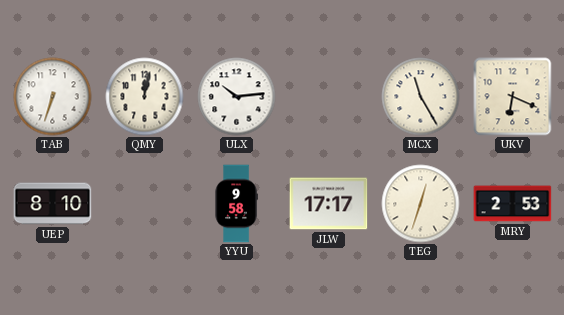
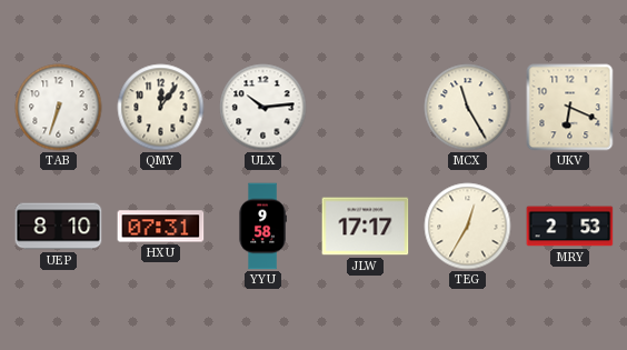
QMY: 12:02 -> 12:06
HXU: none -> 07:31
TEG: 12:33 -> 12:35
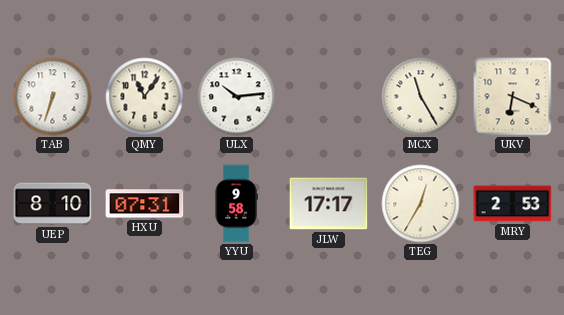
QMY: 12:06 -> 11:06
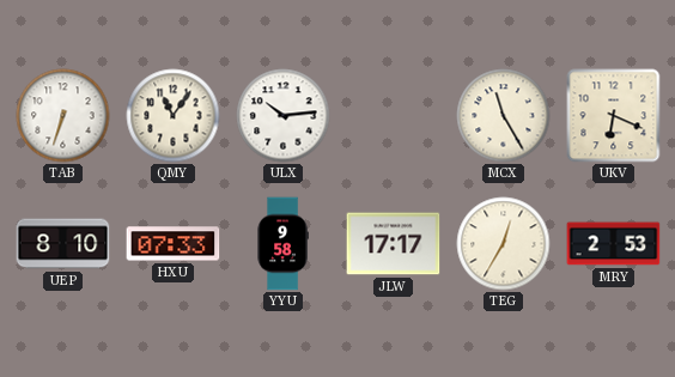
HXU: 07:31 -> 07:33
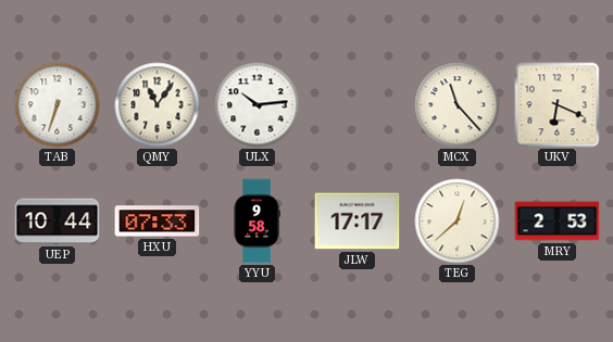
MCX: 11:25 -> 11:23
UEP: 8:10 -> 10:44
TEG: 12:35 -> 12:38
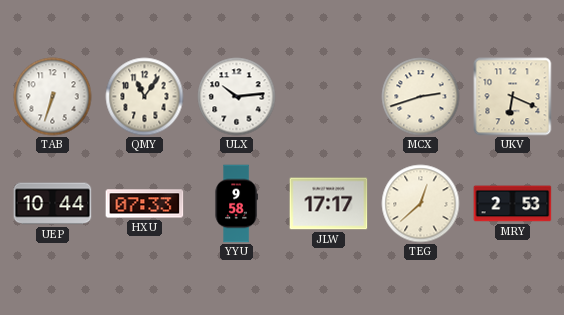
MCX: 11:23 -> 2:42
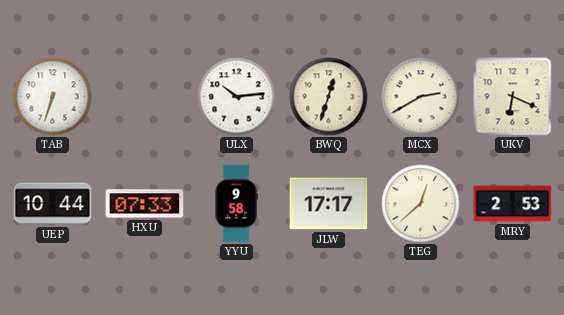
QMY: 11:06 -> none
BWQ: none -> 12:33
MCX: 2:42 -> 2:40
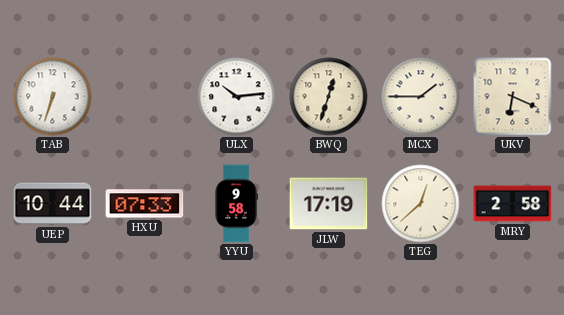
MCX: 2:40 -> 1:45
JLW: 17:17 -> 17:19
MRY: 2:53 -> 2:58
